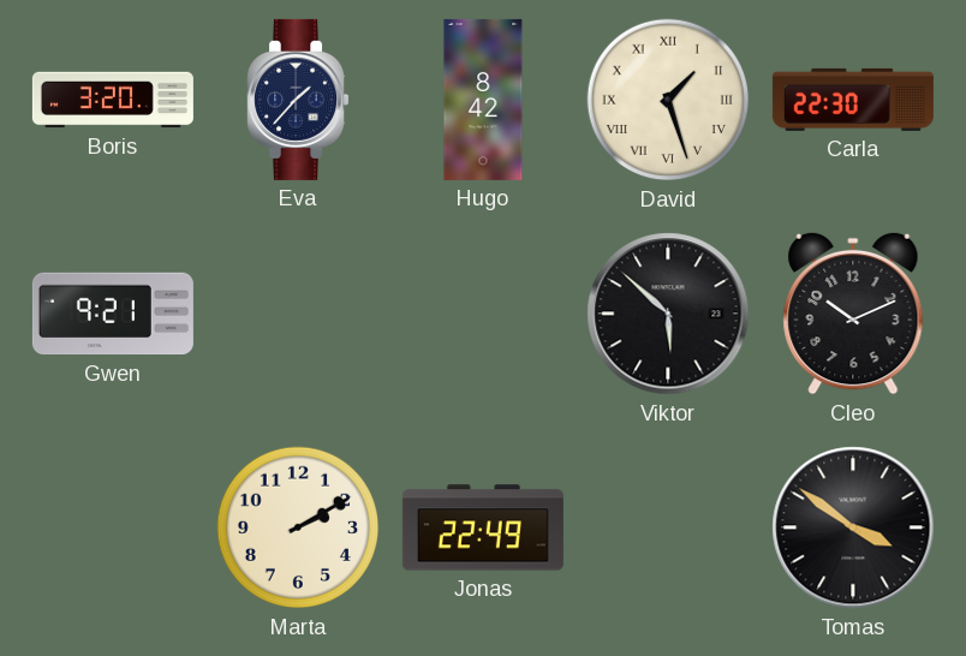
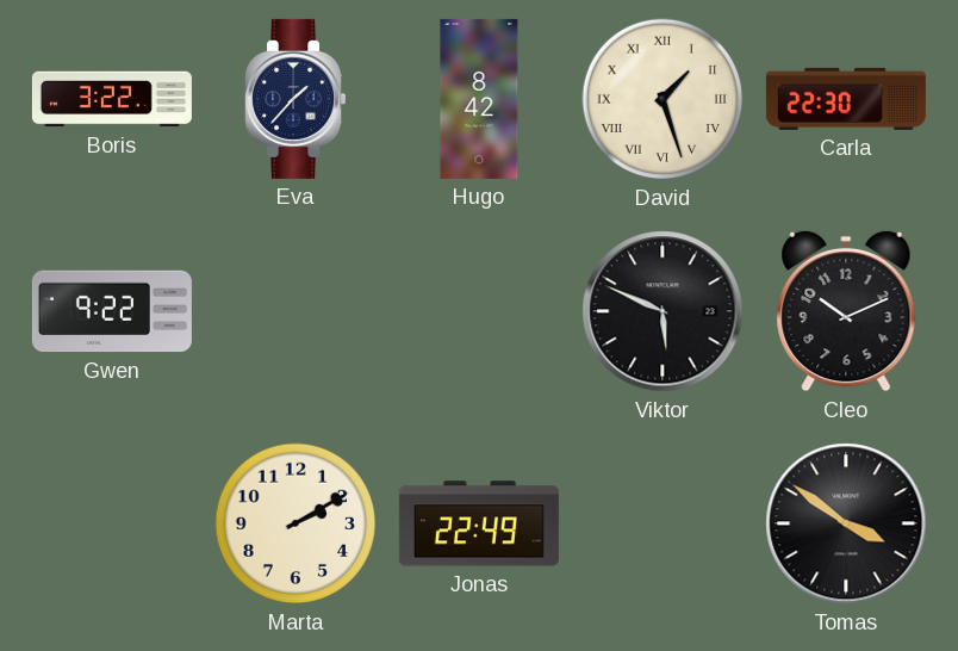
Boris: 3:20 -> 3:22
Gwen: 9:21 -> 9:22
Viktor: 5:52 -> 5:49
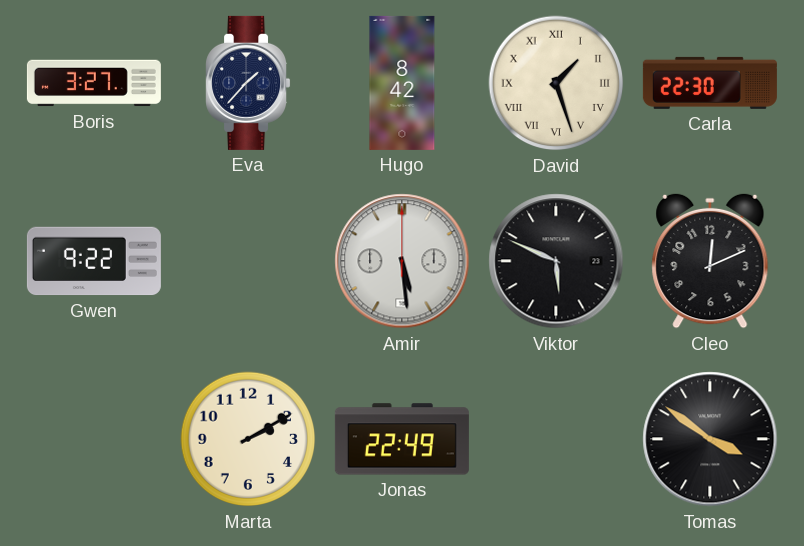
Boris: 3:22 -> 3:27
Amir: none -> 5:29
Cleo: 10:11 -> 12:11
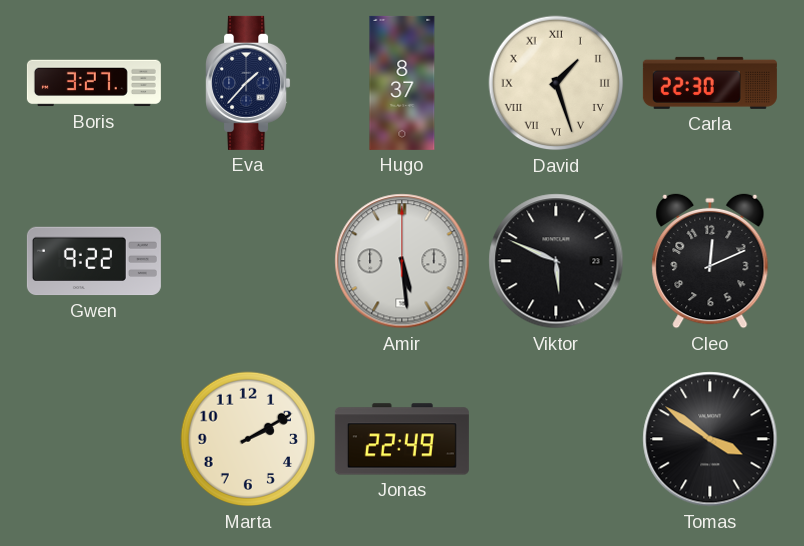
Hugo: 8:42 -> 8:37
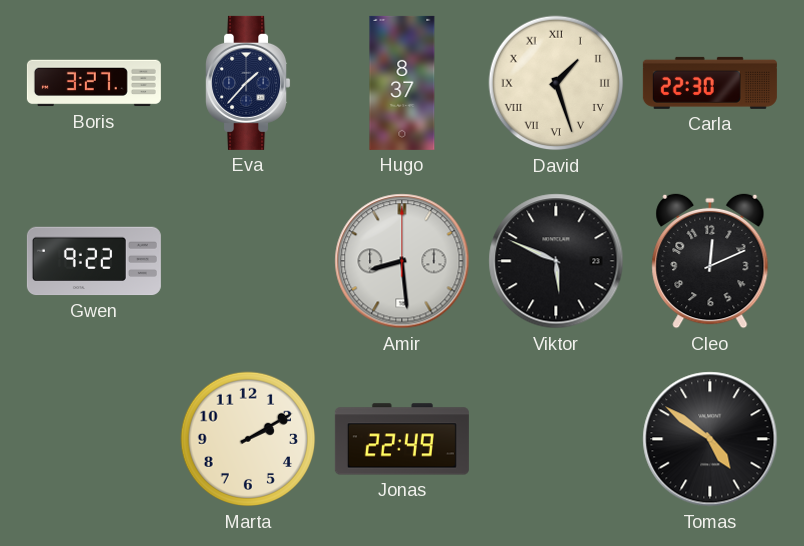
Amir: 5:29 -> 8:29
Tomas: 3:51 -> 4:51
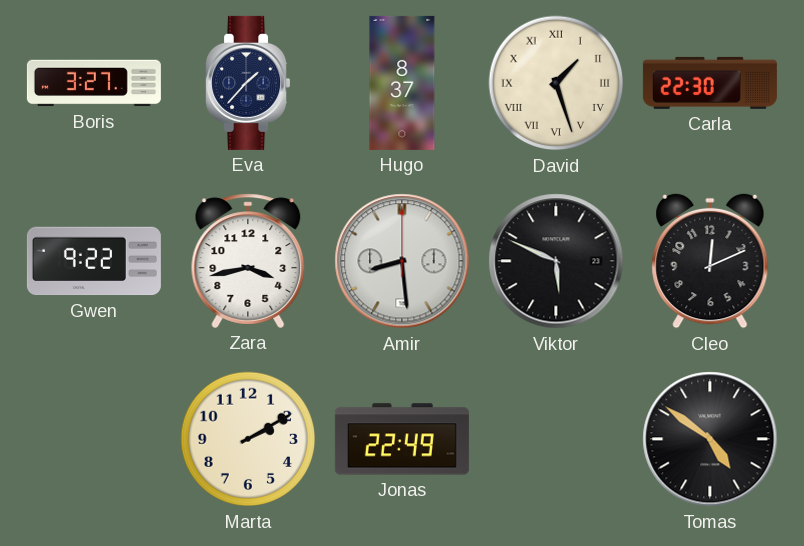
Zara: none -> 3:43
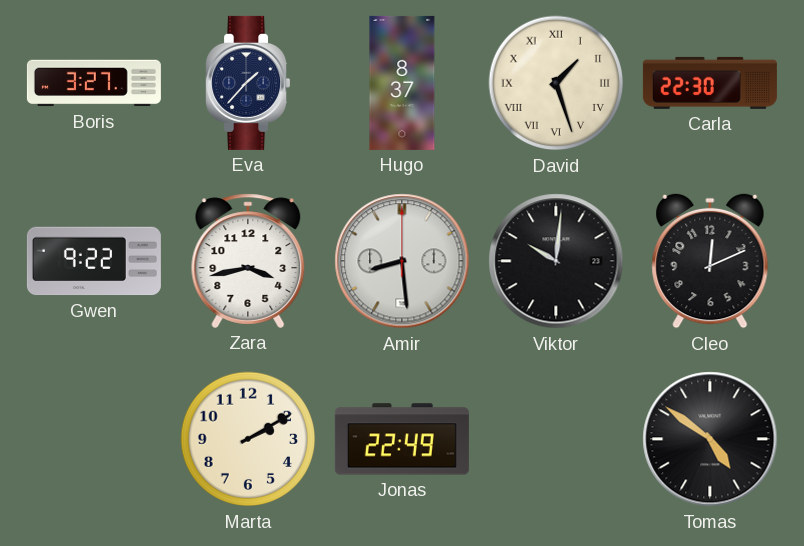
Viktor: 5:49 -> 10:01
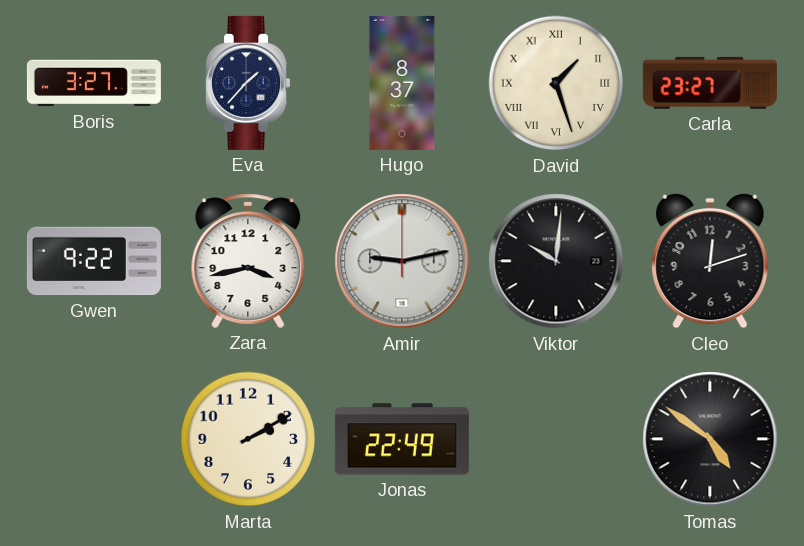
Carla: 22:30 -> 23:27
Amir: 8:29 -> 9:13
Cleo: 12:11 -> 12:12
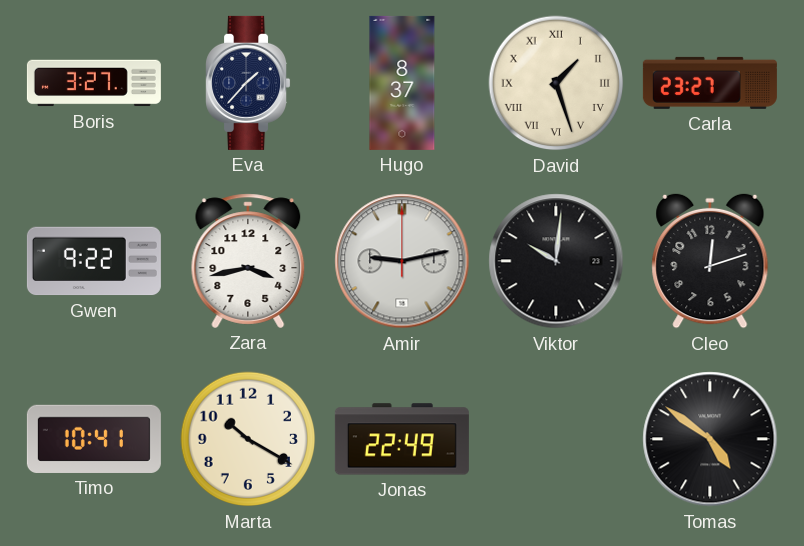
Timo: none -> 10:41
Marta: 2:10 -> 10:20
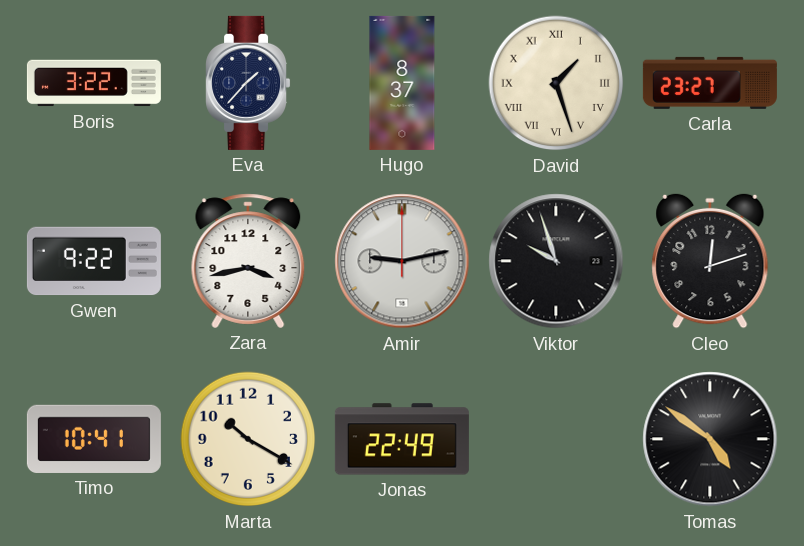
Boris: 3:27 -> 3:22
Viktor: 10:01 -> 9:57
